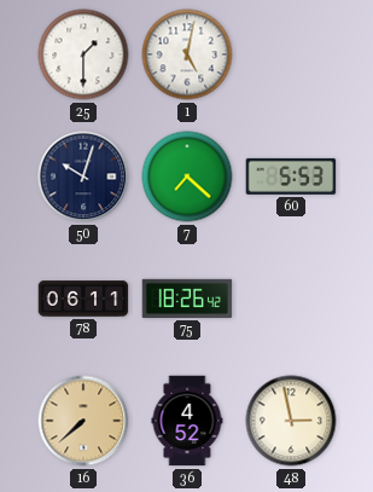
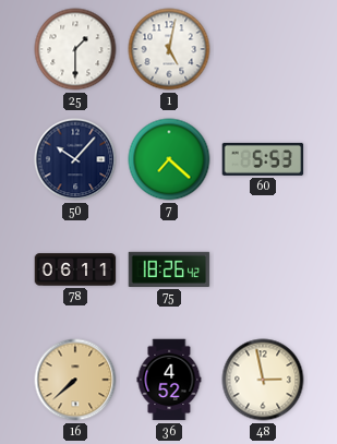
50: 10:03 -> 10:07
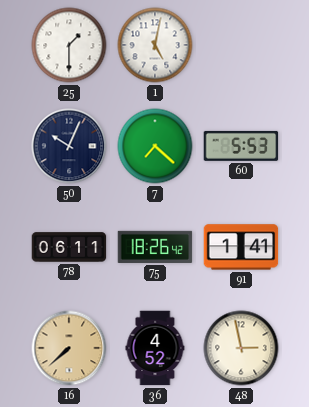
50: 10:07 -> 10:04
91: none -> 1:41
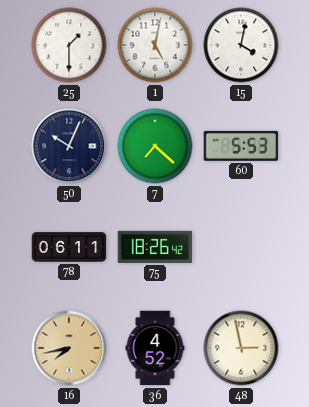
15: none -> 4:02
91: 1:41 -> none
16: 7:38 -> 7:43
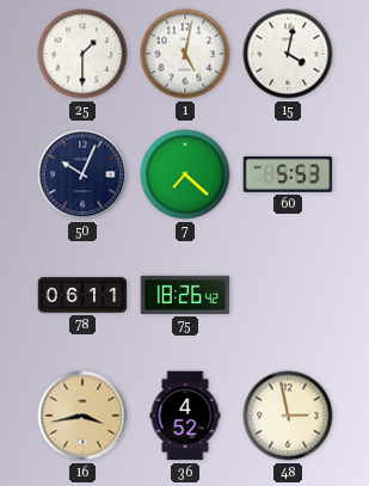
16: 7:43 -> 3:43
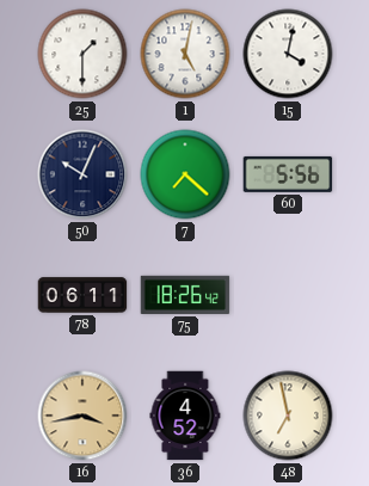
60: 5:53 -> 5:56
48: 2:58 -> 6:58
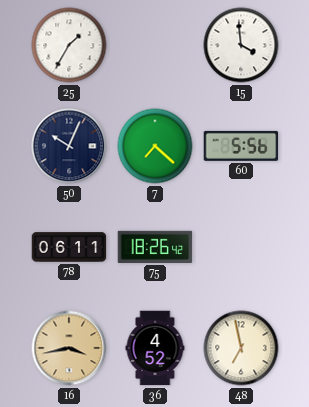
25: 1:30 -> 1:35
1: 5:02 -> none
15: 4:02 -> 3:59
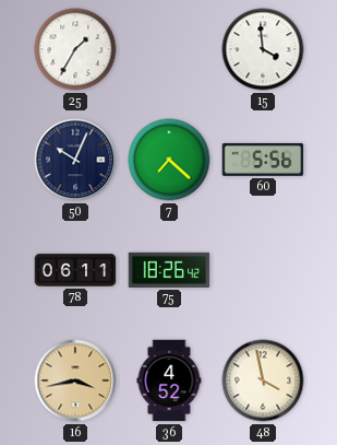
48: 6:58 -> 3:58
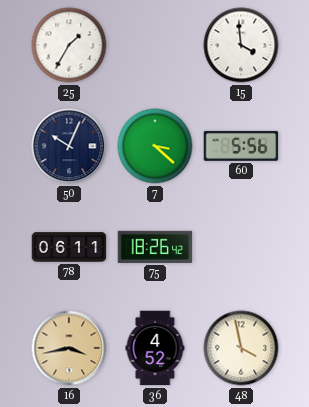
7: 7:22 -> 3:22
